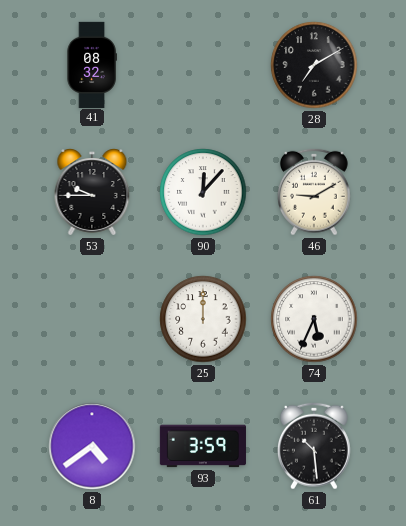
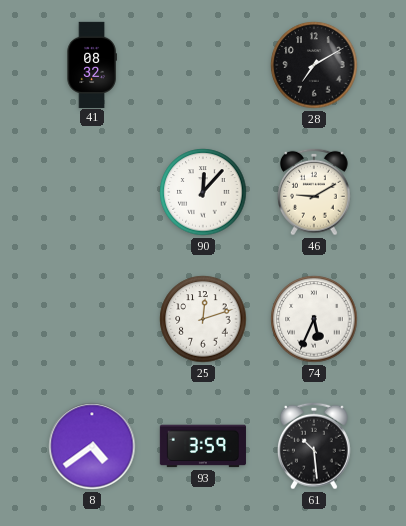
53: 9:45 -> none
25: 12:00 -> 12:12
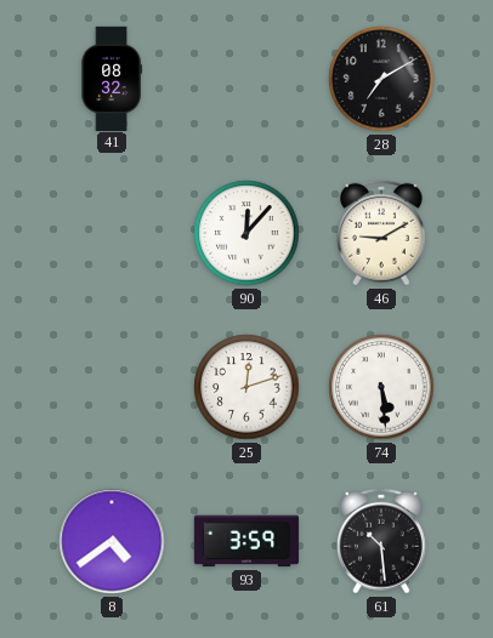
74: 5:34 -> 5:29
